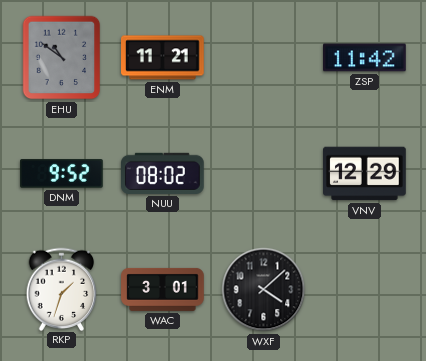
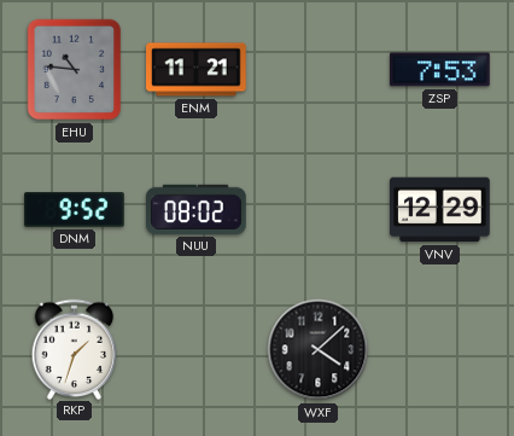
EHU: 10:51 -> 10:46
ZSP: 11:42 -> 7:53
WAC: 3:01 -> none
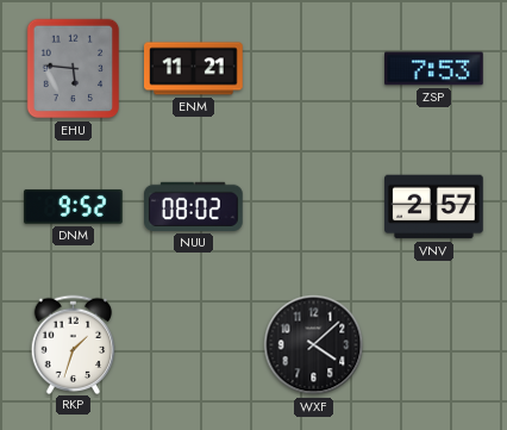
EHU: 10:46 -> 5:46
VNV: 12:29 -> 2:57
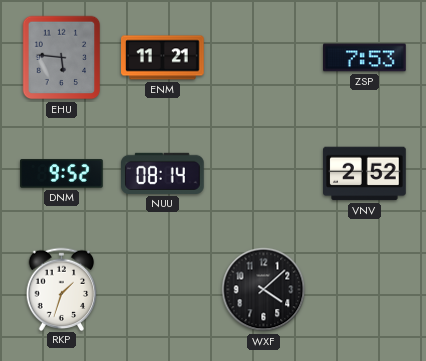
NUU: 08:02 -> 08:14
VNV: 2:57 -> 2:52
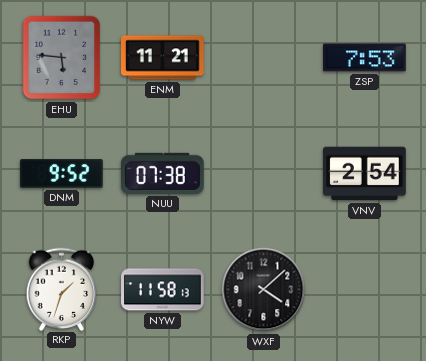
NUU: 08:14 -> 07:38
VNV: 2:52 -> 2:54
NYW: none -> 11:58
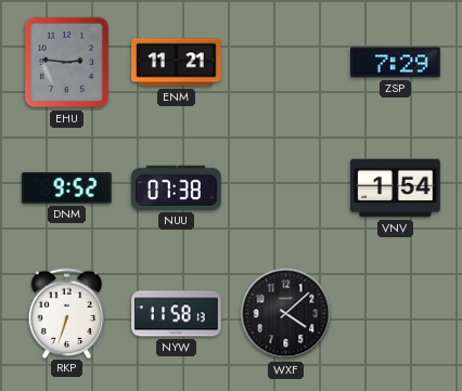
EHU: 5:46 -> 2:46
ZSP: 7:53 -> 7:29
VNV: 2:54 -> 1:54
RKP: 1:33 -> 6:33
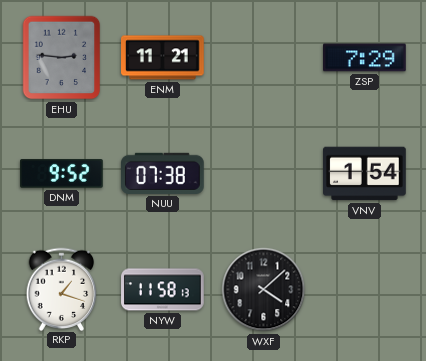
RKP: 6:33 -> 1:18
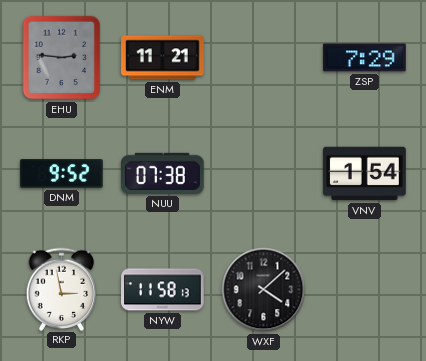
RKP: 1:18 -> 2:58
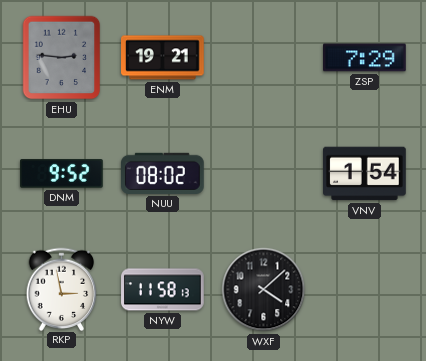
ENM: 11:21 -> 19:21
NUU: 07:38 -> 08:02
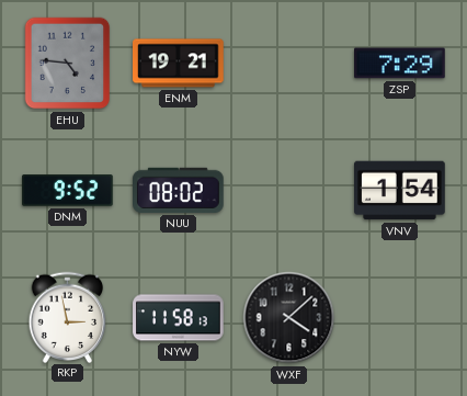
EHU: 2:46 -> 4:46
